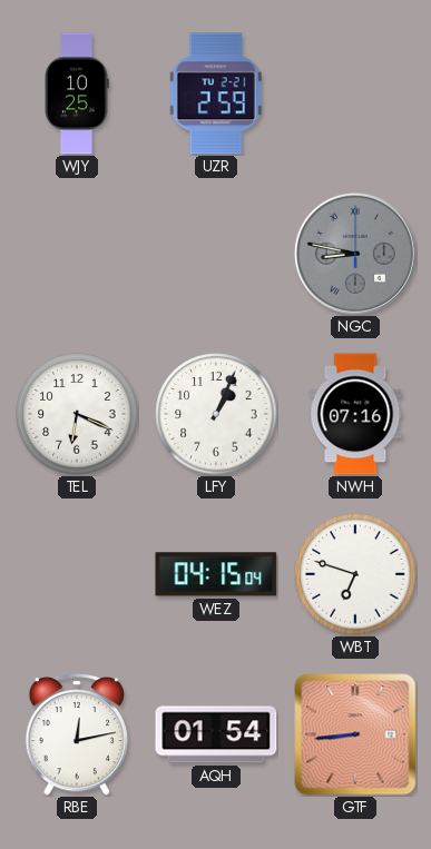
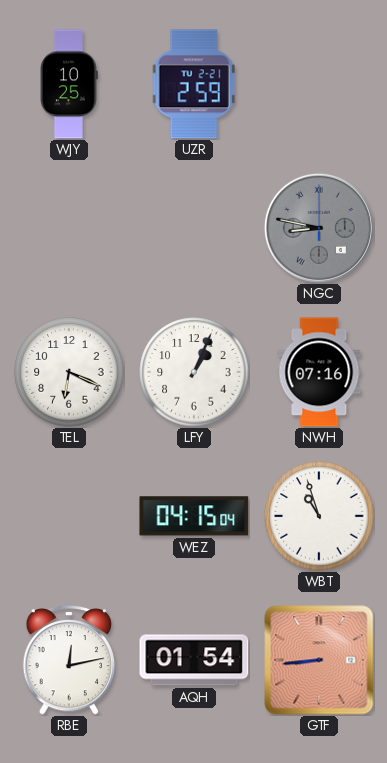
WBT: 6:48 -> 10:57
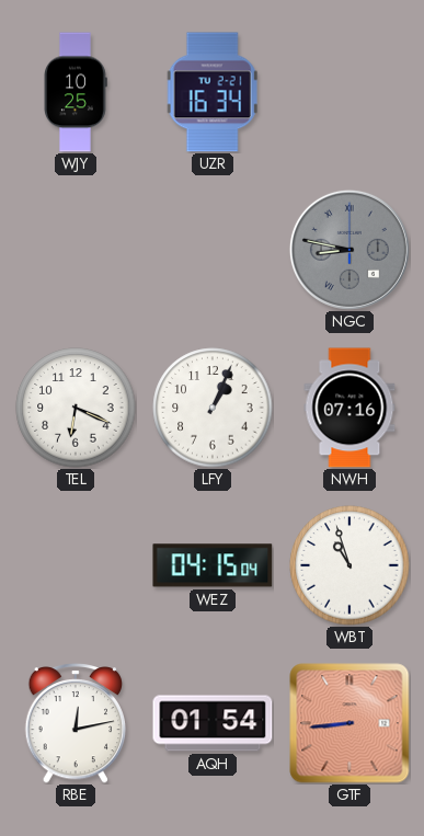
UZR: 2:59 -> 16:34
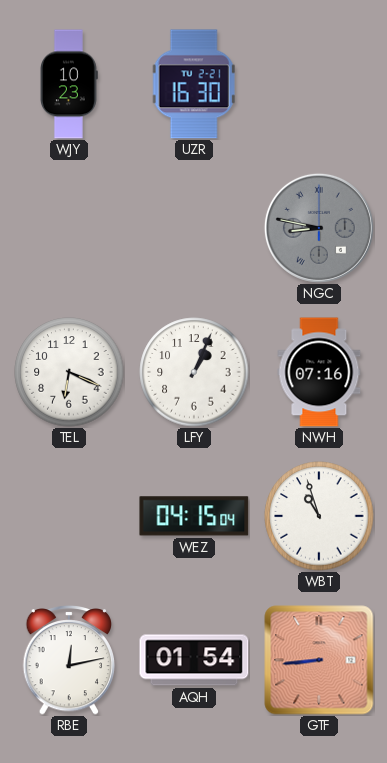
WJY: 10:25 -> 10:23
UZR: 16:34 -> 16:30
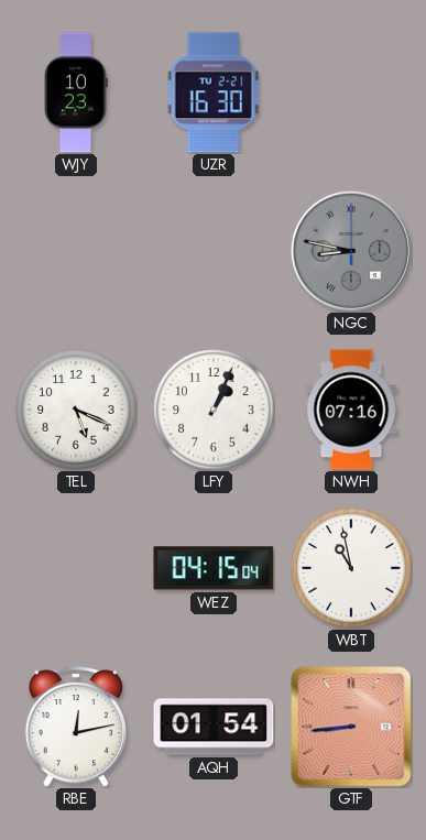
TEL: 6:19 -> 5:19
WBT: 10:57 -> 10:58
